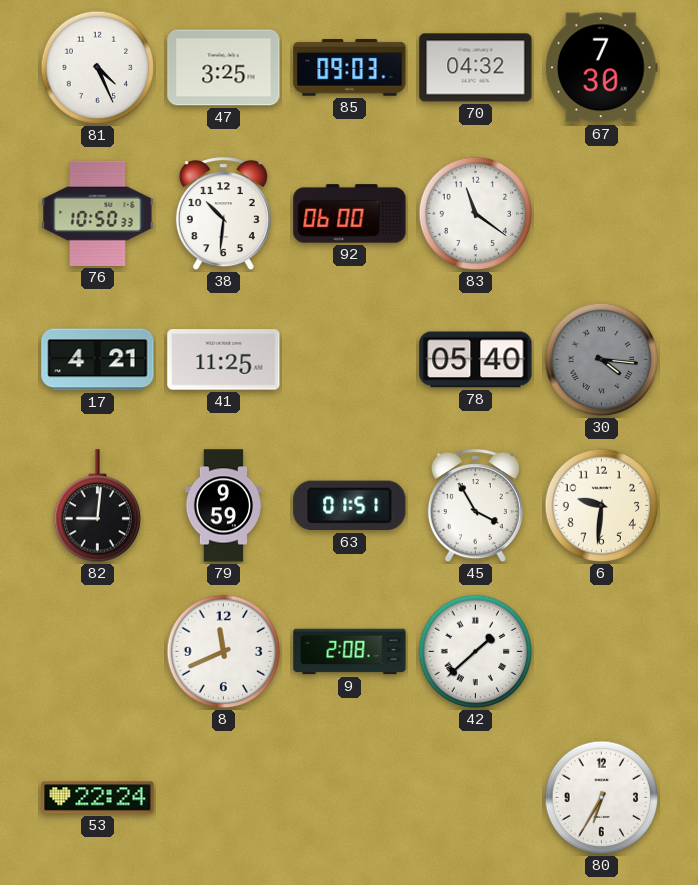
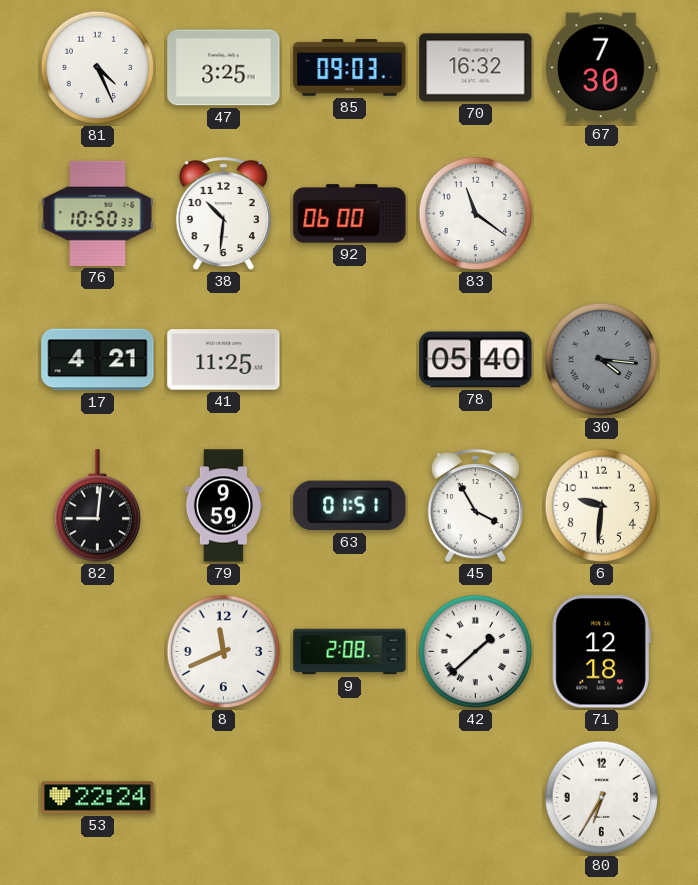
70: 04:32 -> 16:32
71: none -> 12:18
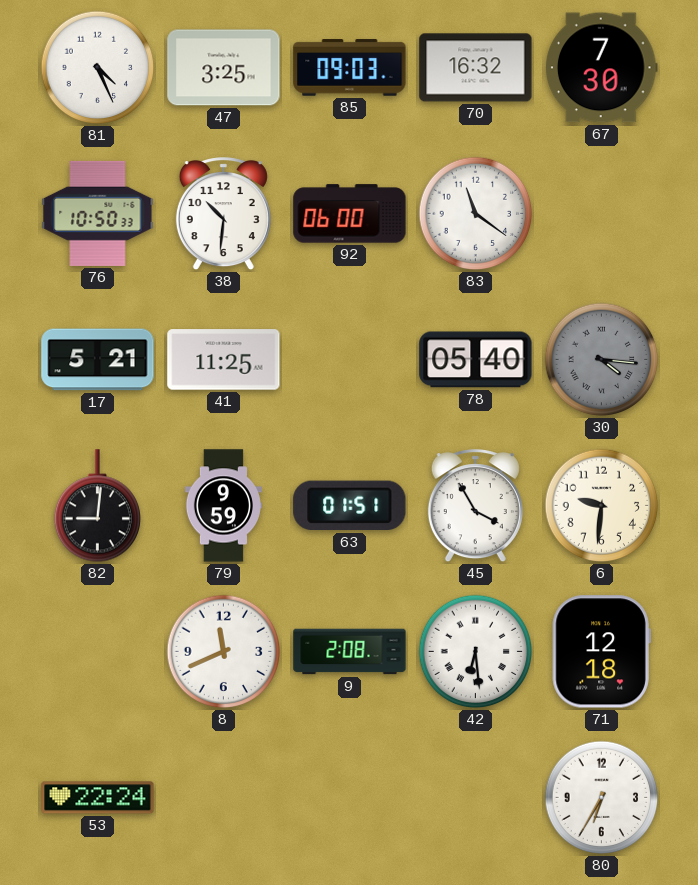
17: 4:21 -> 5:21
42: 1:38 -> 6:29
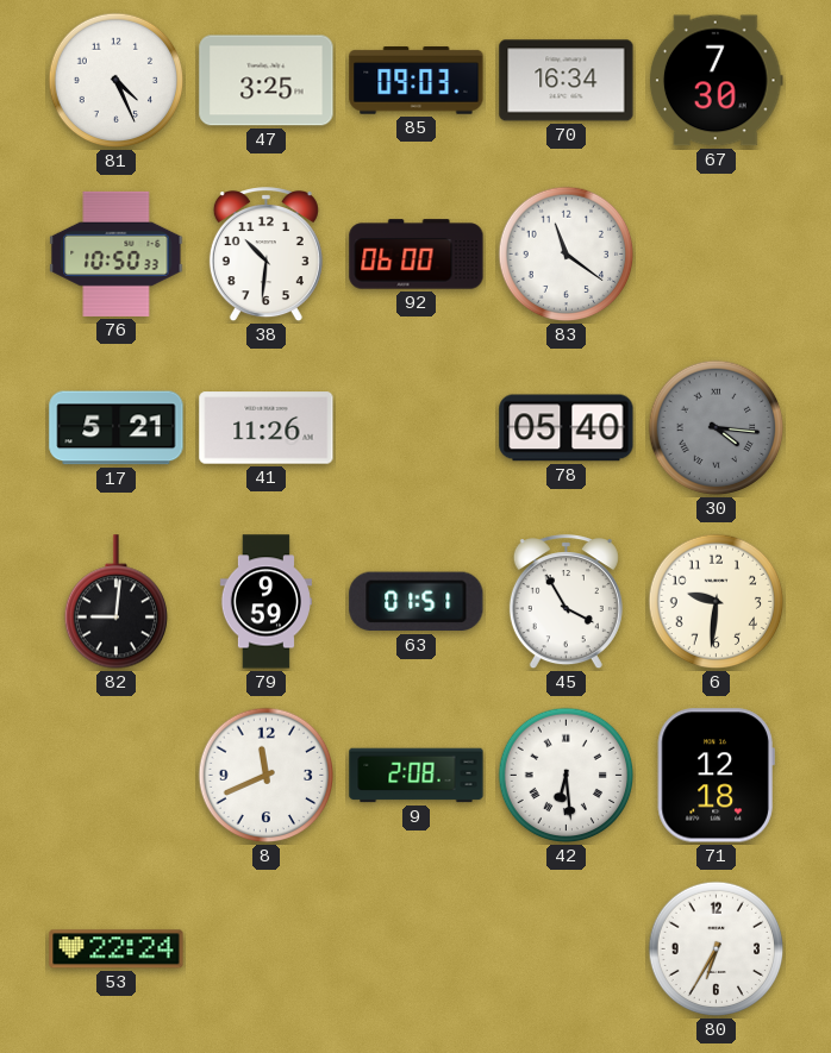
70: 16:32 -> 16:34
41: 11:25 -> 11:26
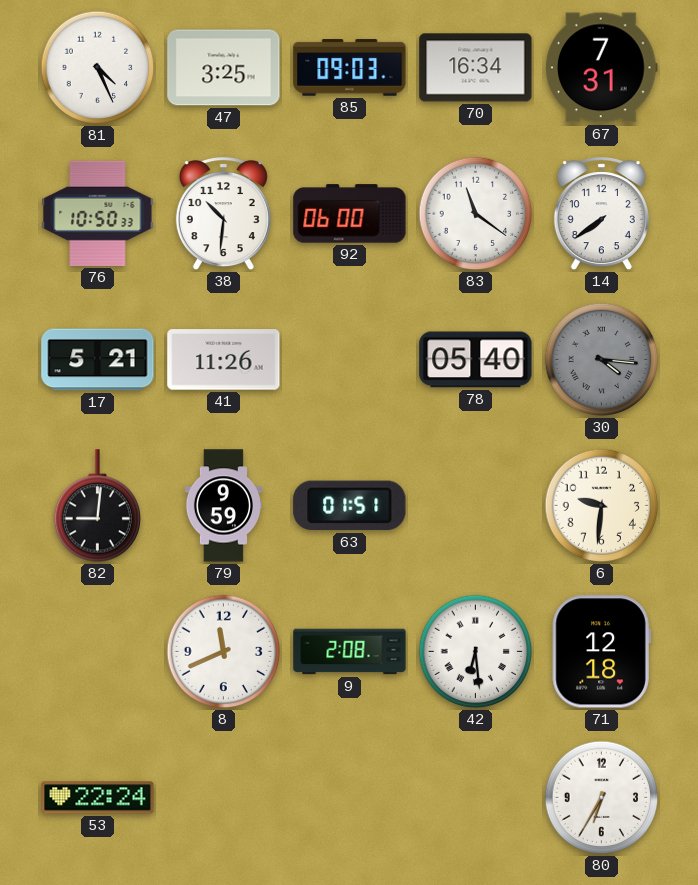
67: 7:30 -> 7:31
14: none -> 7:39
45: 3:55 -> none
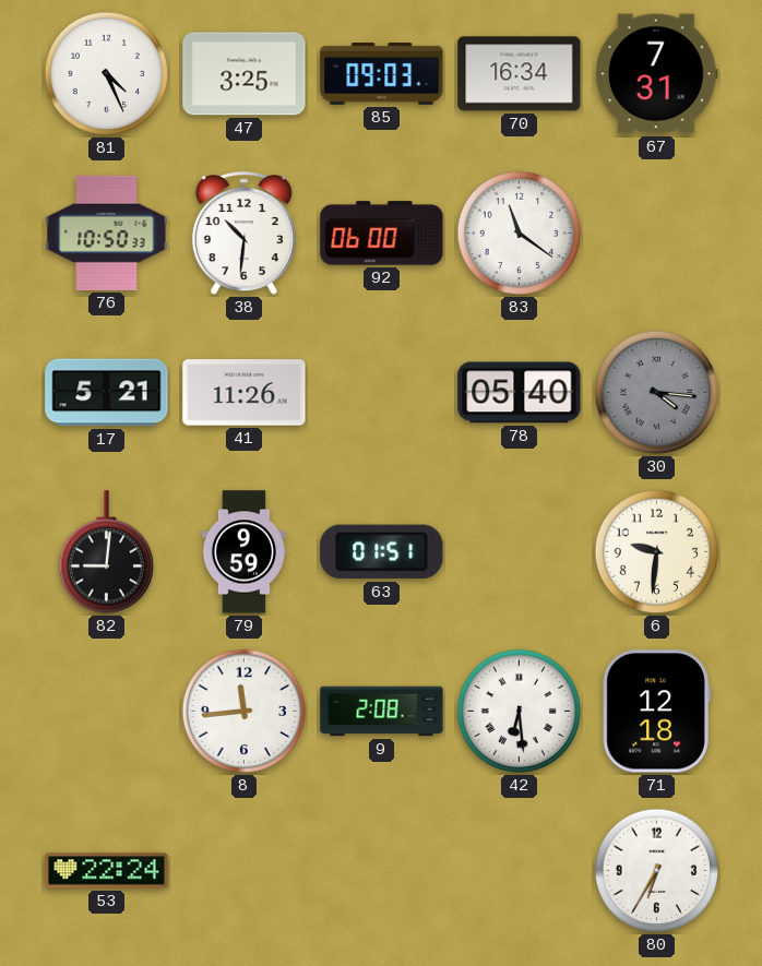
14: 7:39 -> none
8: 11:41 -> 11:44
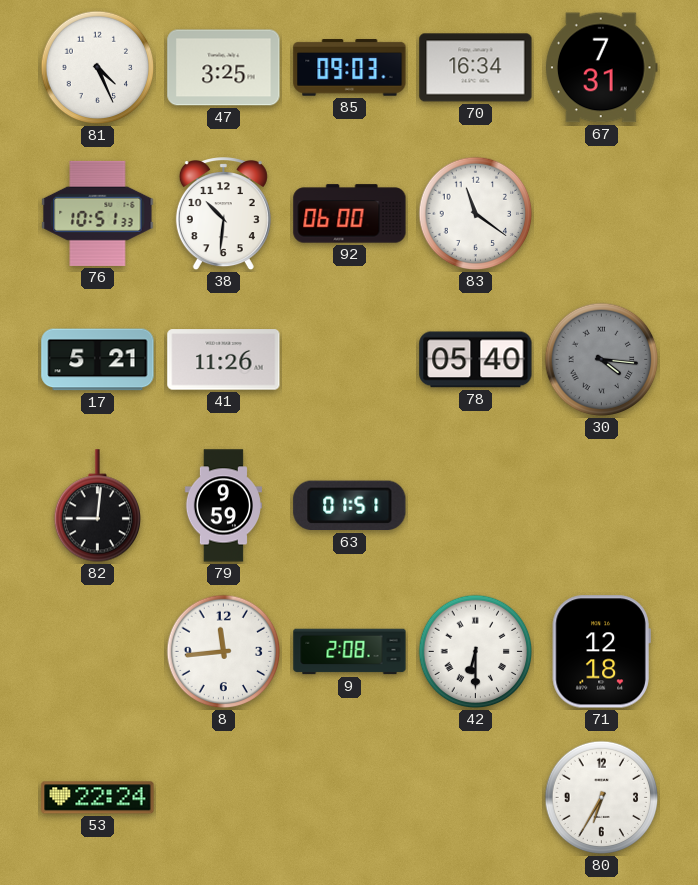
76: 10:50 -> 10:51
6: 9:31 -> none
42: 6:29 -> 6:30
